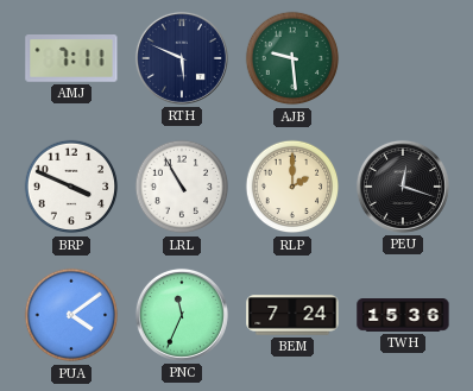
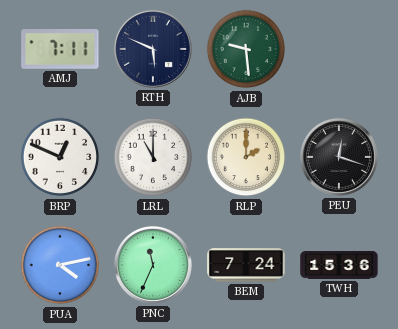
BRP: 3:49 -> 12:49
LRL: 10:55 -> 11:00
PUA: 4:09 -> 4:13
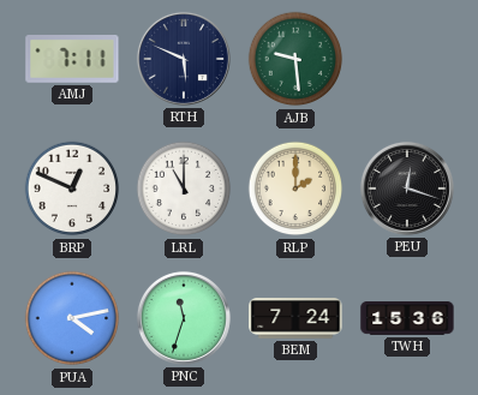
PNC: 11:34 -> 11:33
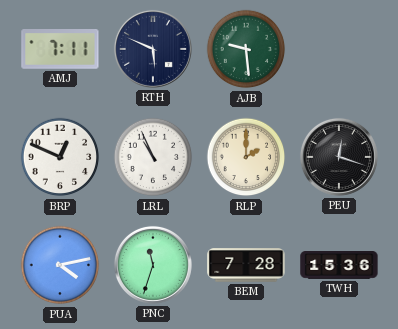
LRL: 11:00 -> 10:56
BEM: 7:24 -> 7:28
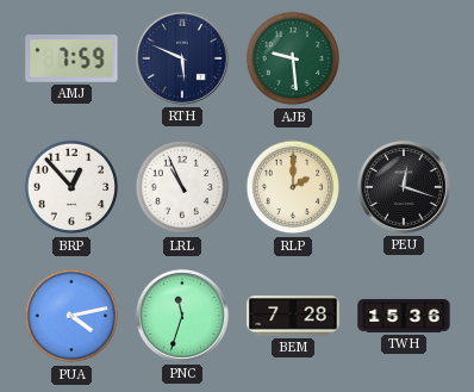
AMJ: 7:11 -> 7:59
BRP: 12:49 -> 12:53
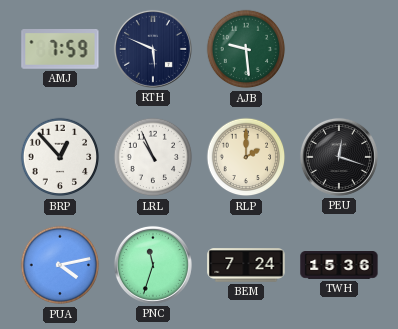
BEM: 7:28 -> 7:24
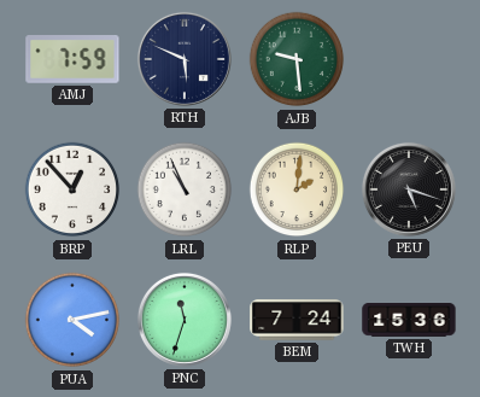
RLP: 2:00 -> 2:01
PEU: 12:18 -> 5:18
